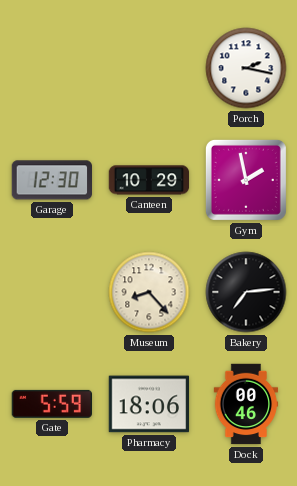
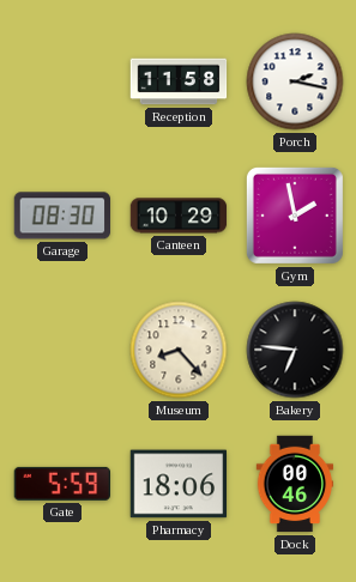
Reception: none -> 11:58
Garage: 12:30 -> 08:30
Bakery: 7:14 -> 6:46
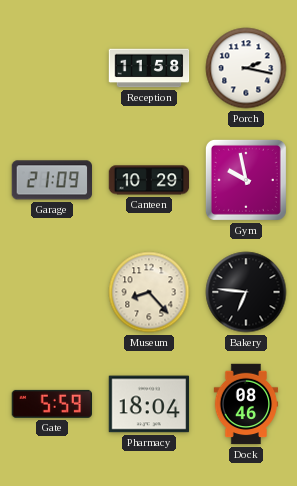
Garage: 08:30 -> 21:09
Gym: 1:58 -> 9:58
Pharmacy: 18:06 -> 18:04
Dock: 00:46 -> 08:46
